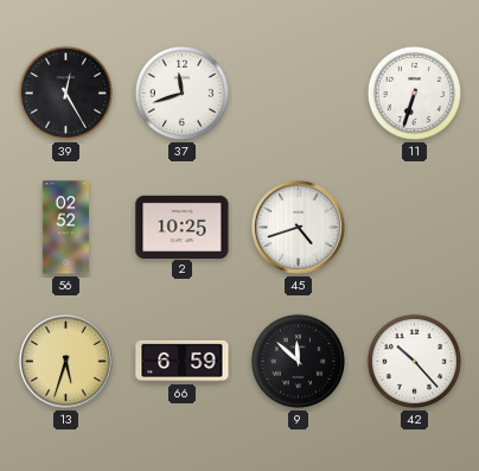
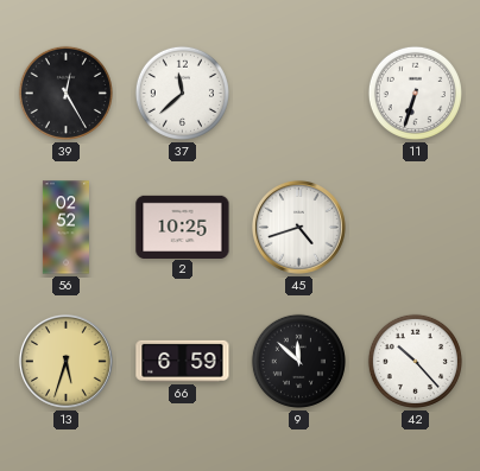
37: 11:42 -> 11:38
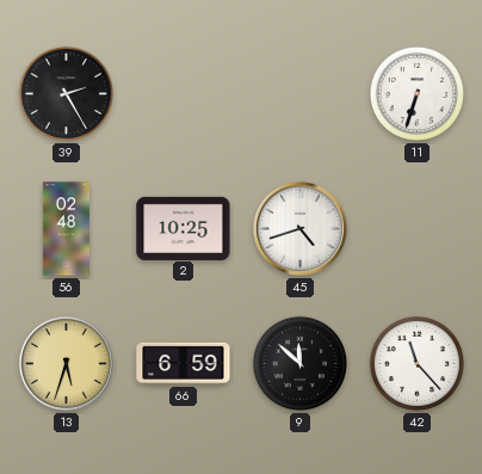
39: 12:25 -> 2:25
37: 11:38 -> none
56: 02:52 -> 02:48
42: 10:23 -> 11:23
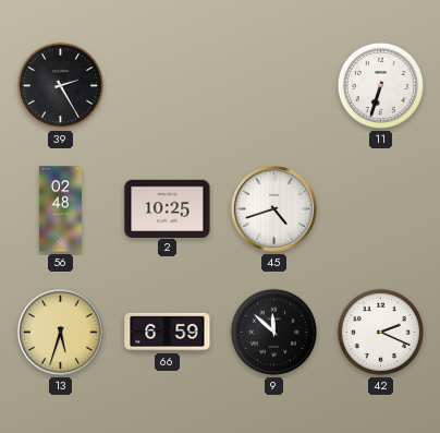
42: 11:23 -> 2:19
